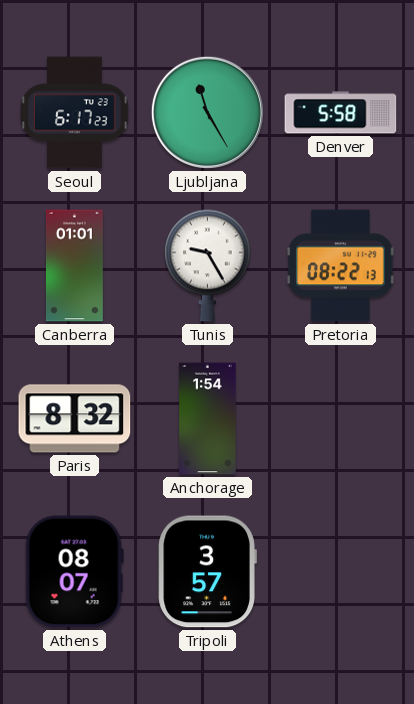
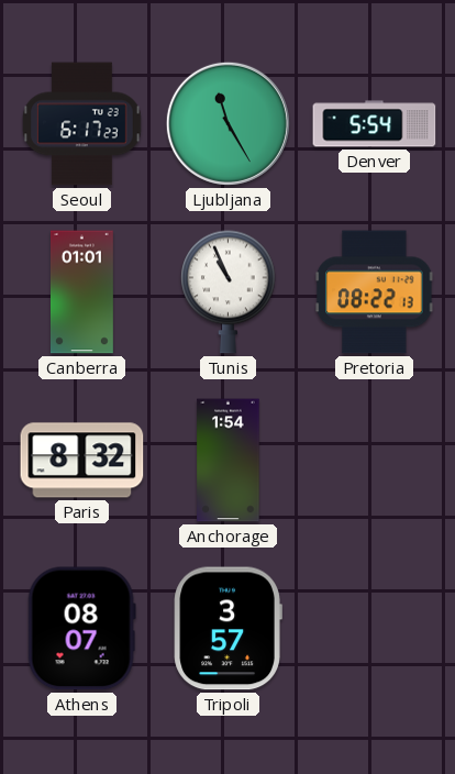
Denver: 5:58 -> 5:54
Tunis: 9:25 -> 10:56
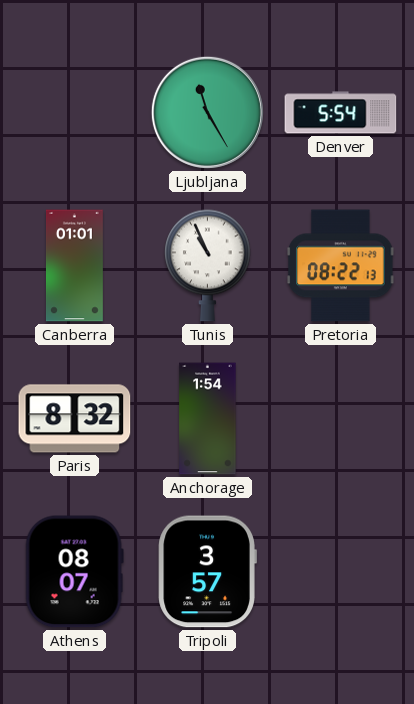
Seoul: 6:17 -> none
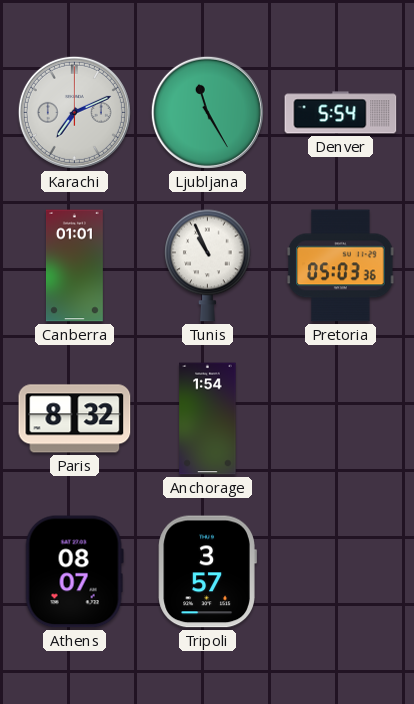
Karachi: none -> 7:11
Pretoria: 08:22 -> 05:03
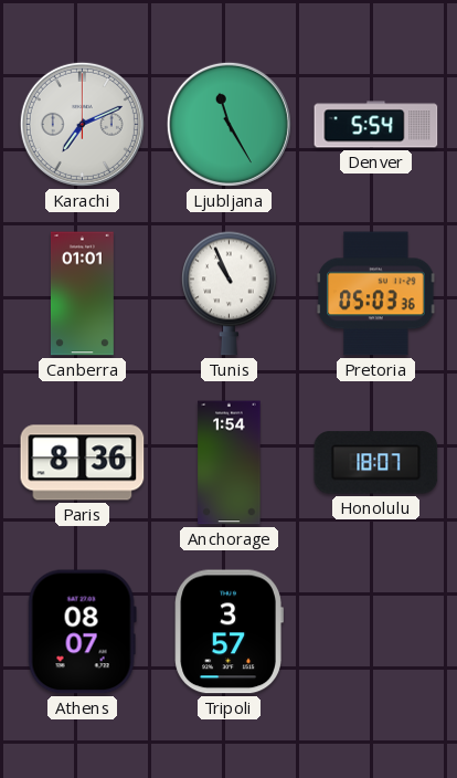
Paris: 8:32 -> 8:36
Honolulu: none -> 18:07
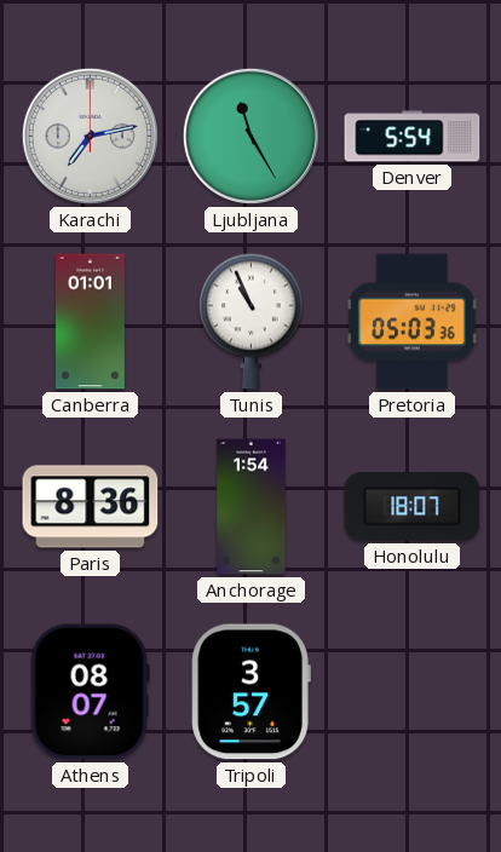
Karachi: 7:11 -> 7:13
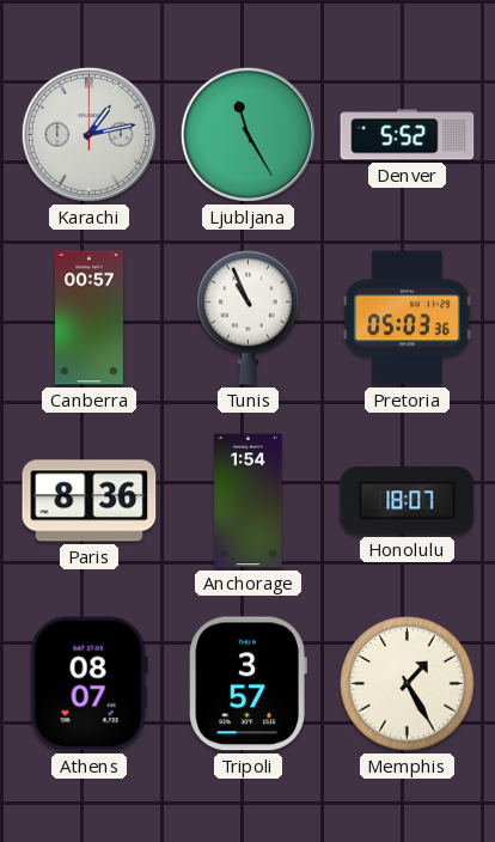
Karachi: 7:13 -> 1:13
Denver: 5:54 -> 5:52
Canberra: 01:01 -> 00:57
Memphis: none -> 1:25
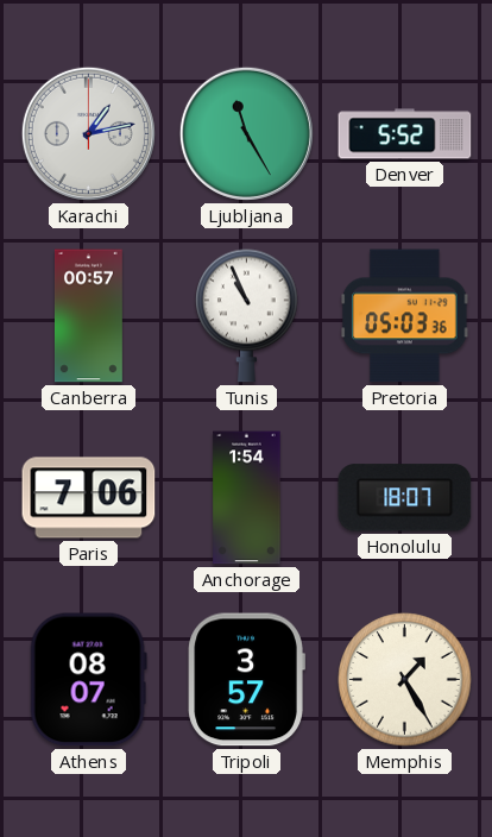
Paris: 8:36 -> 7:06
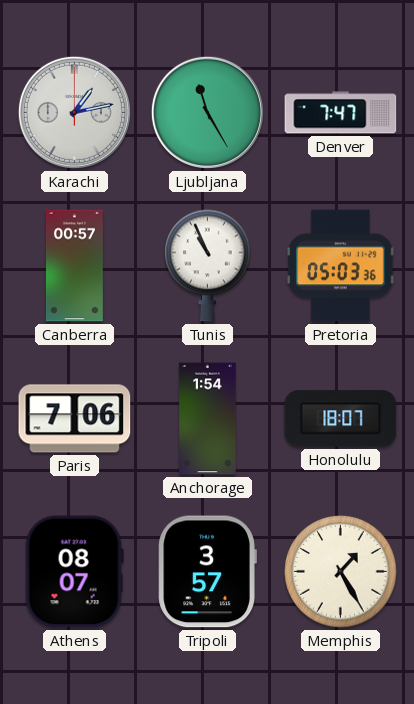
Denver: 5:52 -> 7:47
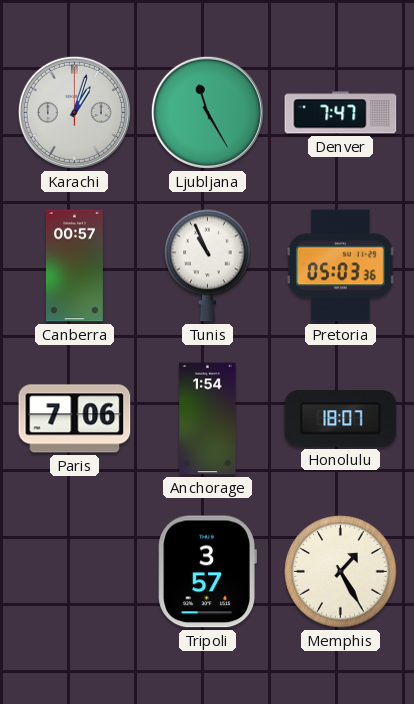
Karachi: 1:13 -> 1:03
Athens: 08:07 -> none
